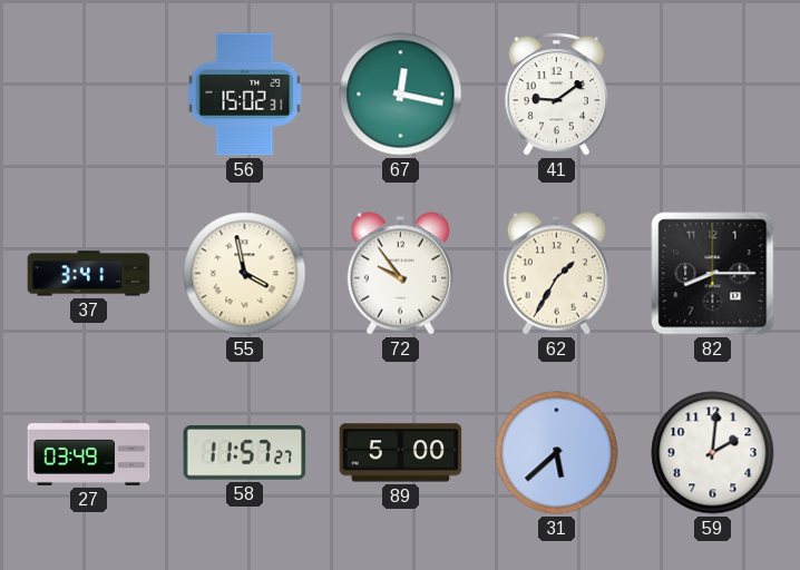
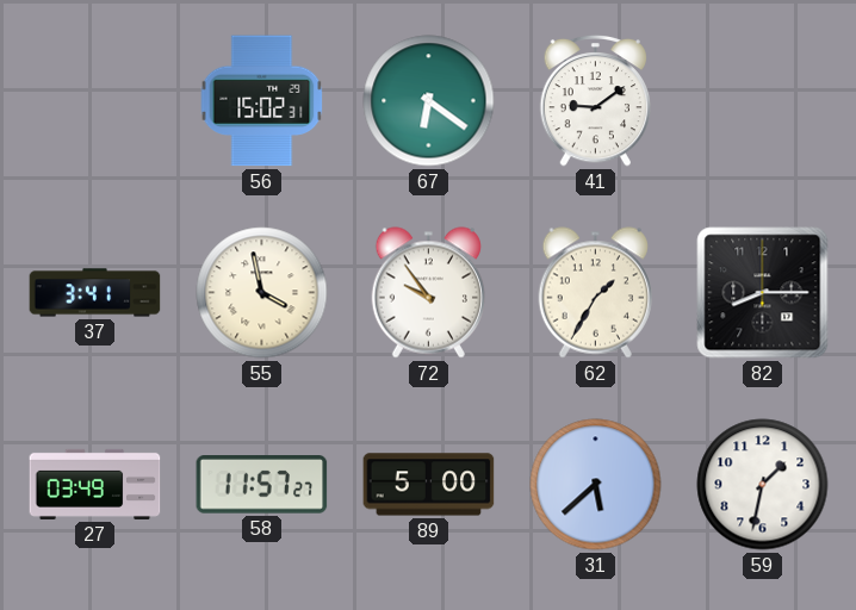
67: 12:17 -> 6:21
59: 2:01 -> 1:32
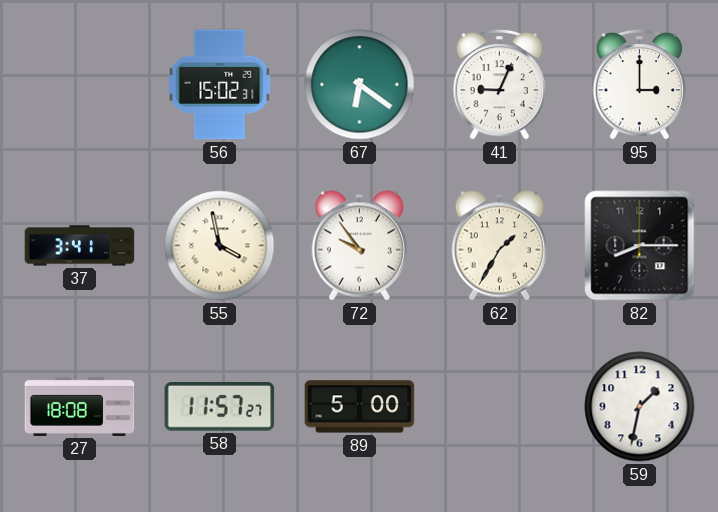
41: 9:09 -> 9:04
95: none -> 3:00
27: 03:49 -> 18:08
31: 5:38 -> none
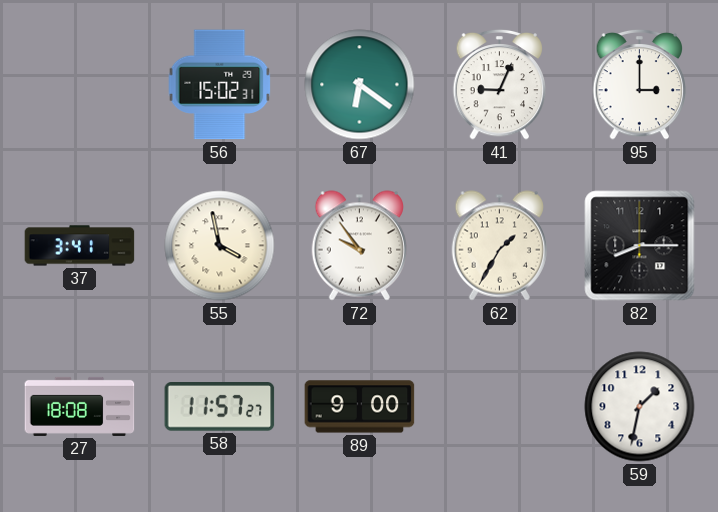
89: 5:00 -> 9:00
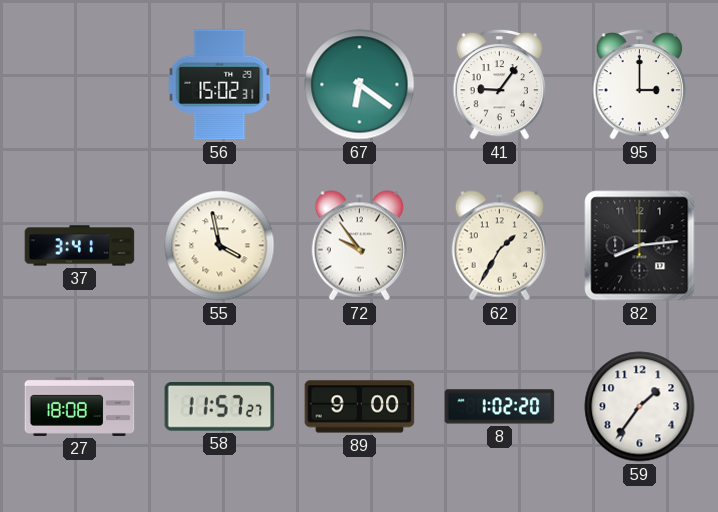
41: 9:04 -> 9:06
82: 8:15 -> 8:14
8: none -> 1:02
59: 1:32 -> 1:36
